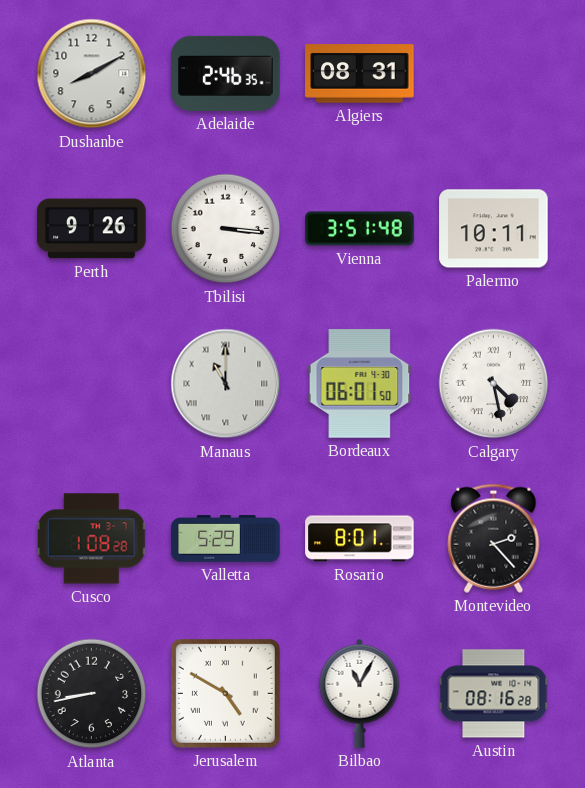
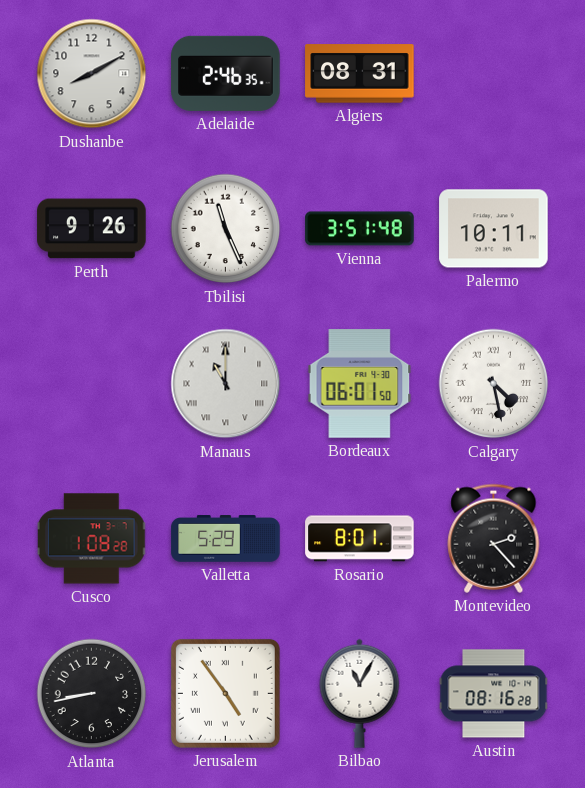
Tbilisi: 3:16 -> 11:26
Jerusalem: 4:50 -> 4:54
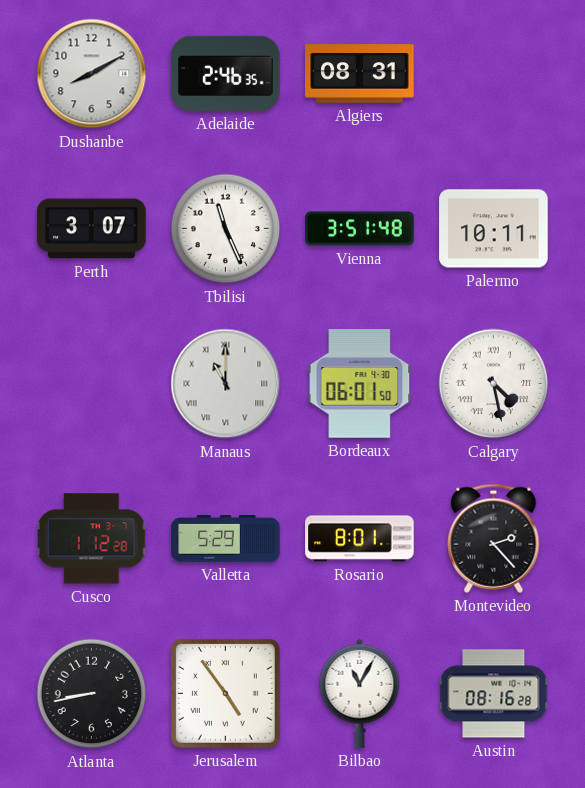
Perth: 9:26 -> 3:07
Cusco: 1:08 -> 1:12
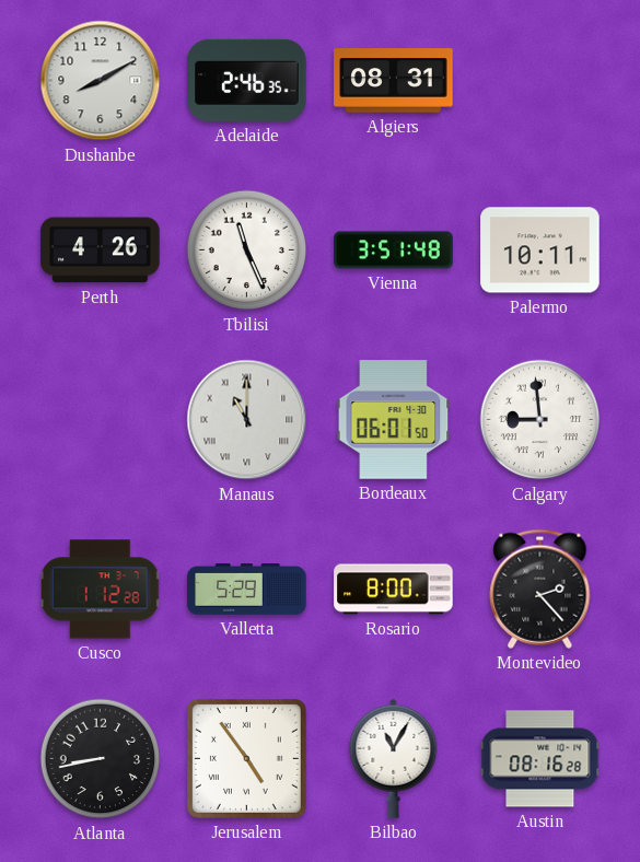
Perth: 3:07 -> 4:26
Calgary: 4:28 -> 8:59
Rosario: 8:01 -> 8:00
